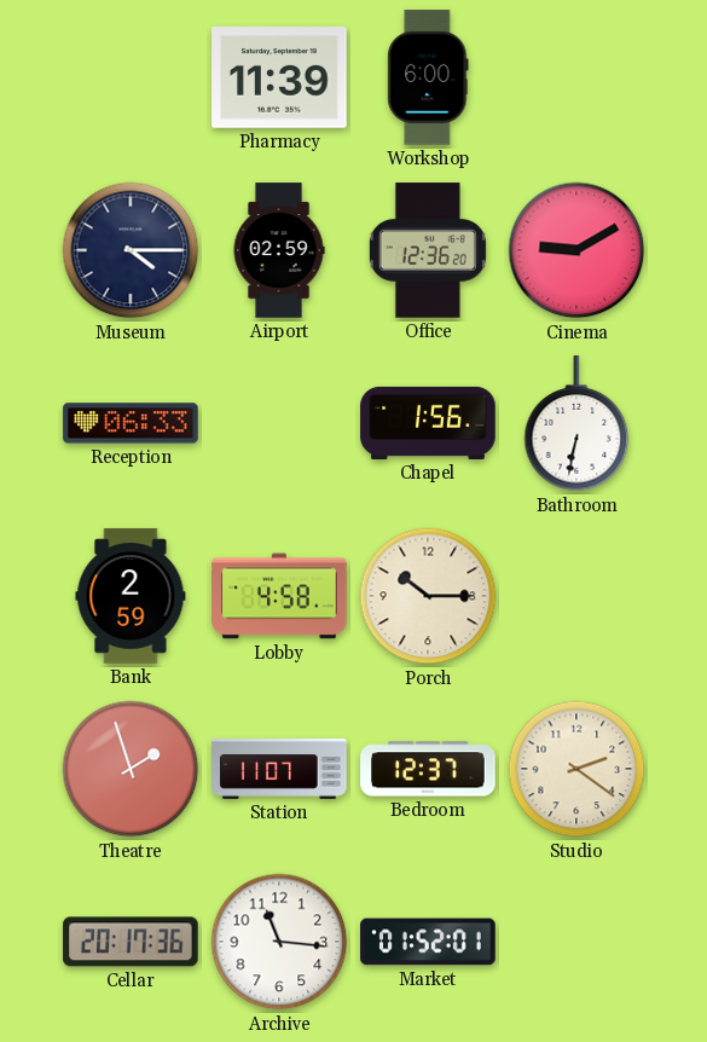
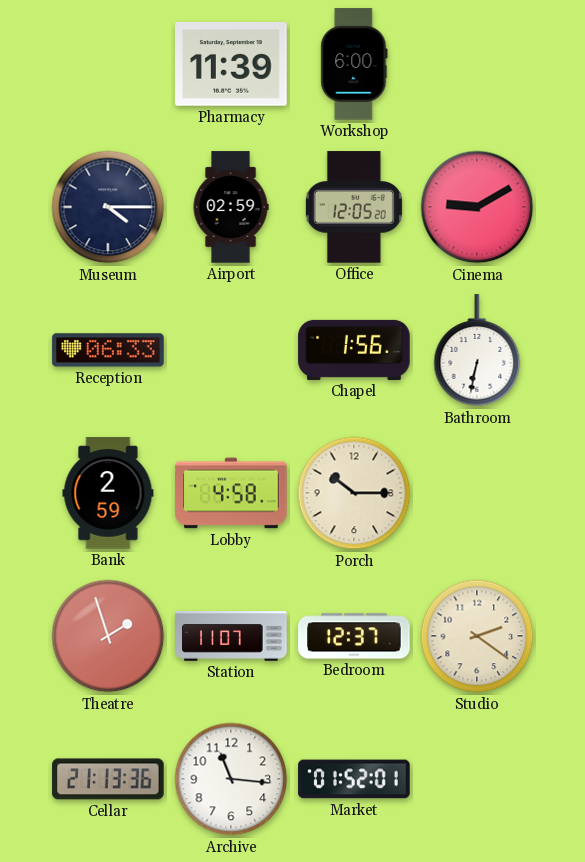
Office: 12:36 -> 12:05
Cellar: 20:17 -> 21:13
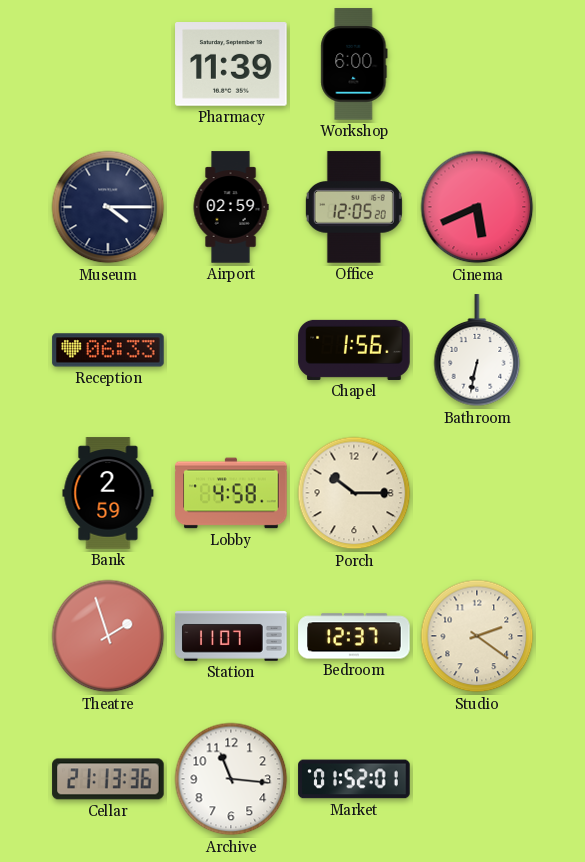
Cinema: 9:10 -> 5:41
